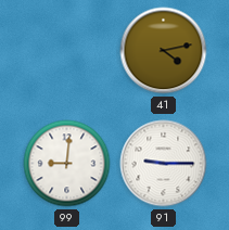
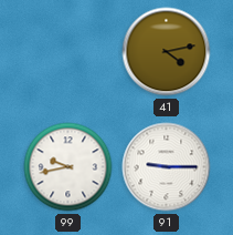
99: 9:01 -> 9:43
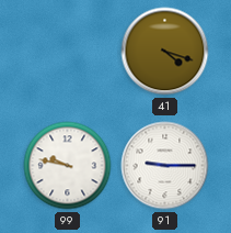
41: 4:13 -> 4:18
99: 9:43 -> 9:47
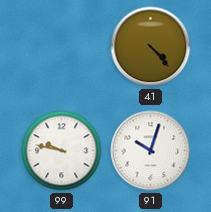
41: 4:18 -> 4:23
91: 9:15 -> 10:03
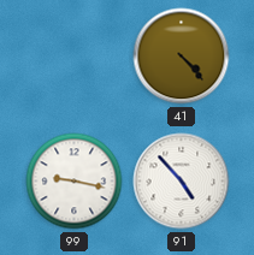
99: 9:47 -> 9:17
91: 10:03 -> 4:53
